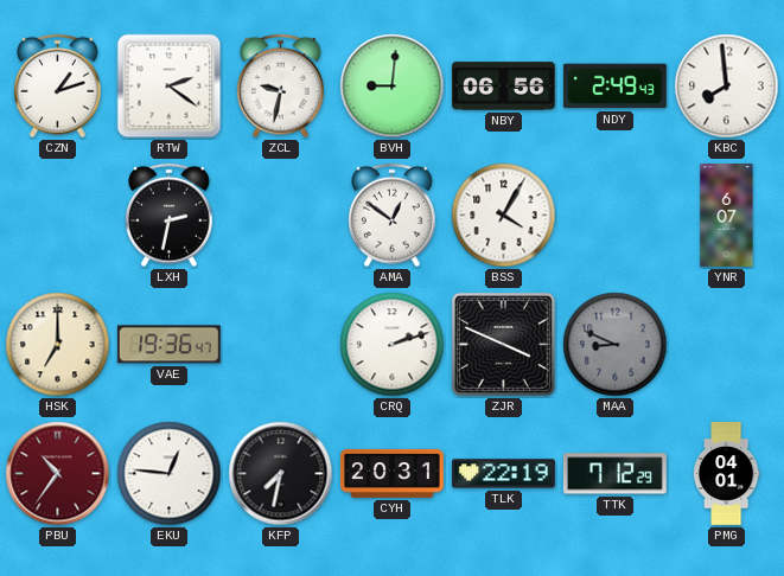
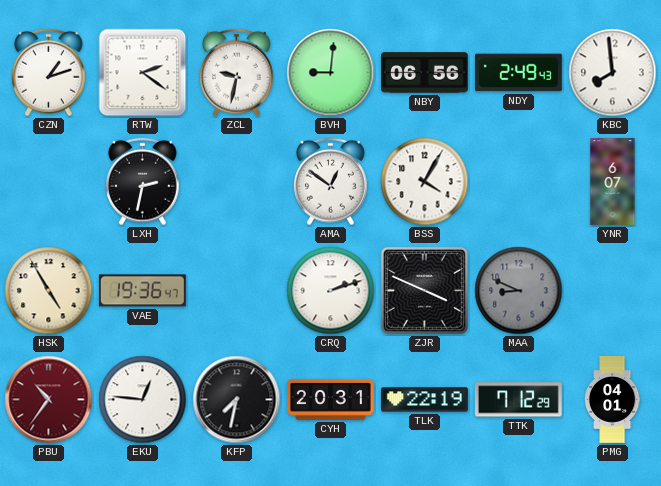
HSK: 7:00 -> 4:55
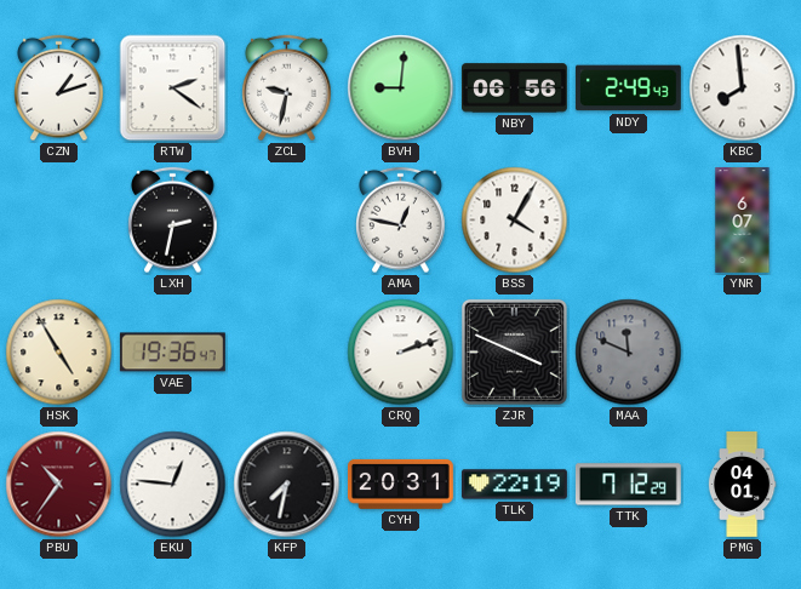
AMA: 12:51 -> 12:47
MAA: 8:49 -> 11:49
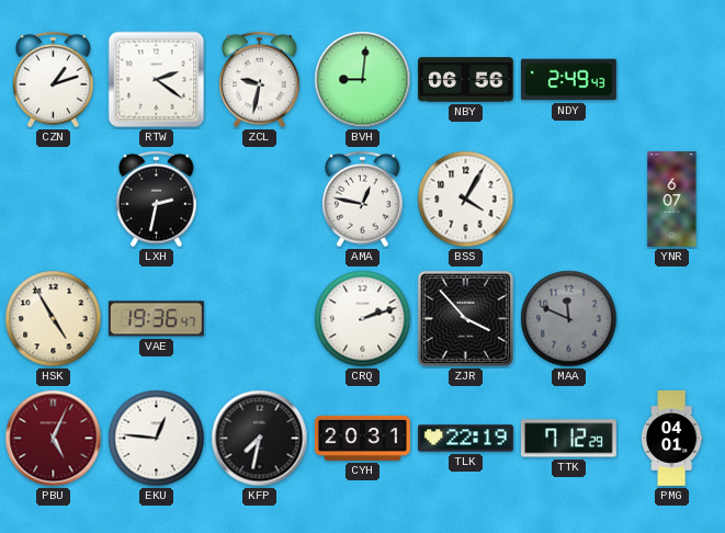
KBC: 7:59 -> none
ZJR: 3:49 -> 3:53
PBU: 10:36 -> 5:04
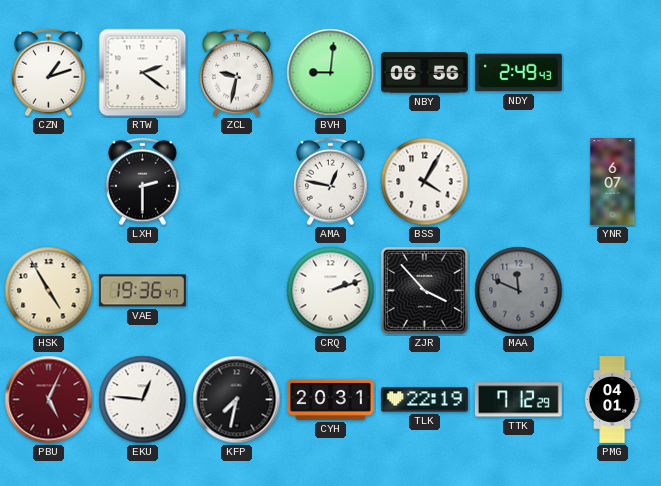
LXH: 2:32 -> 2:30
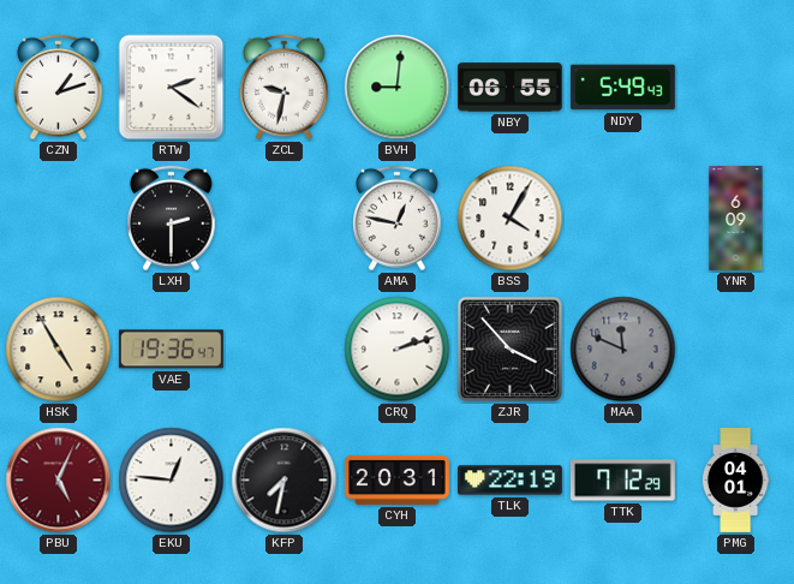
NBY: 06:56 -> 06:55
NDY: 2:49 -> 5:49
YNR: 6:07 -> 6:09
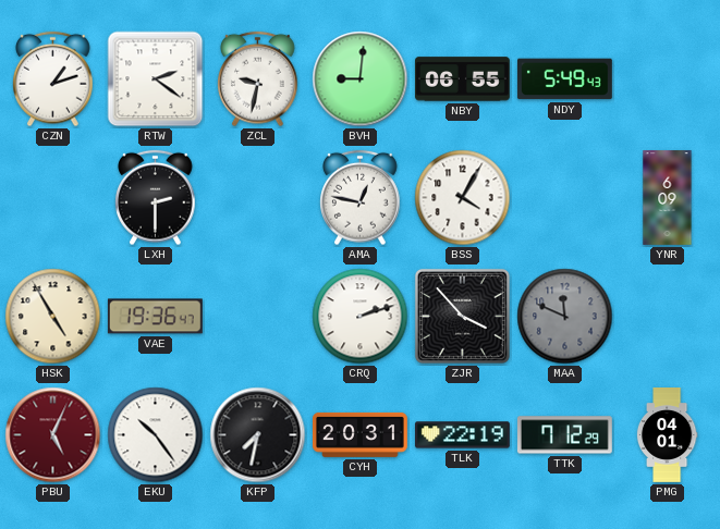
EKU: 12:46 -> 10:24
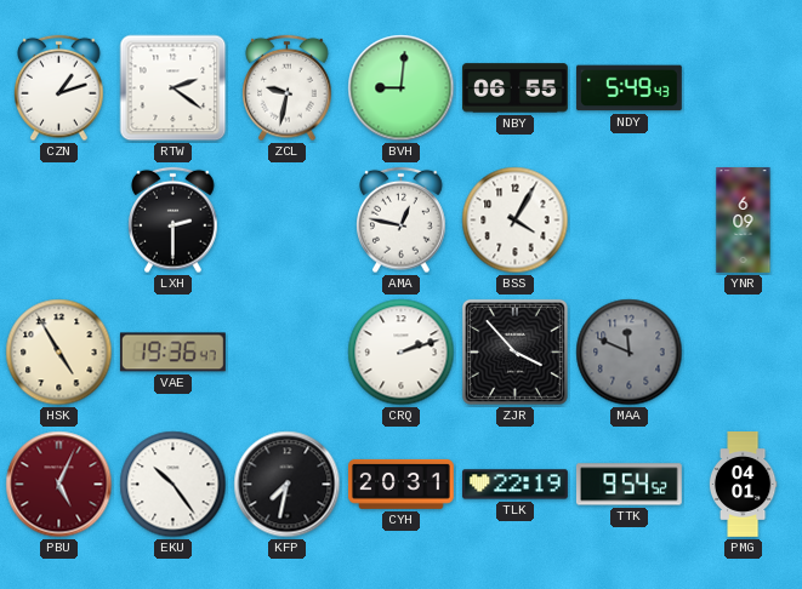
TTK: 7:12 -> 9:54
